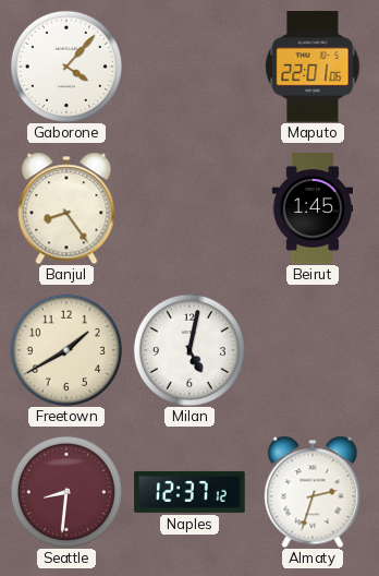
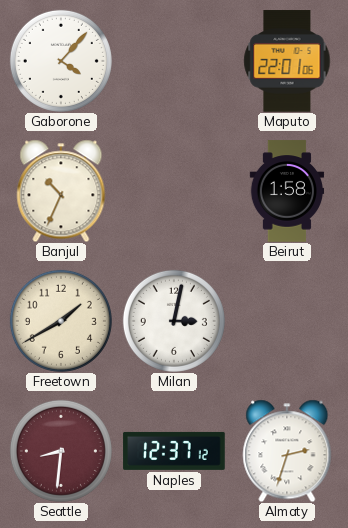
Banjul: 8:24 -> 10:34
Beirut: 1:45 -> 1:58
Milan: 5:02 -> 3:02
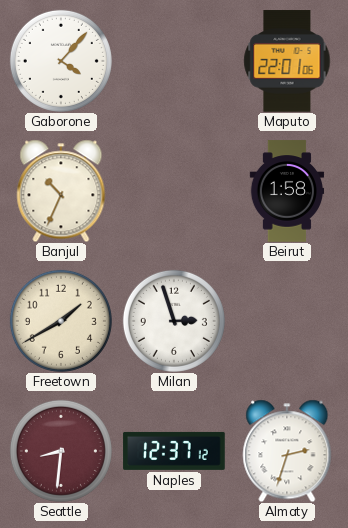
Milan: 3:02 -> 2:57
